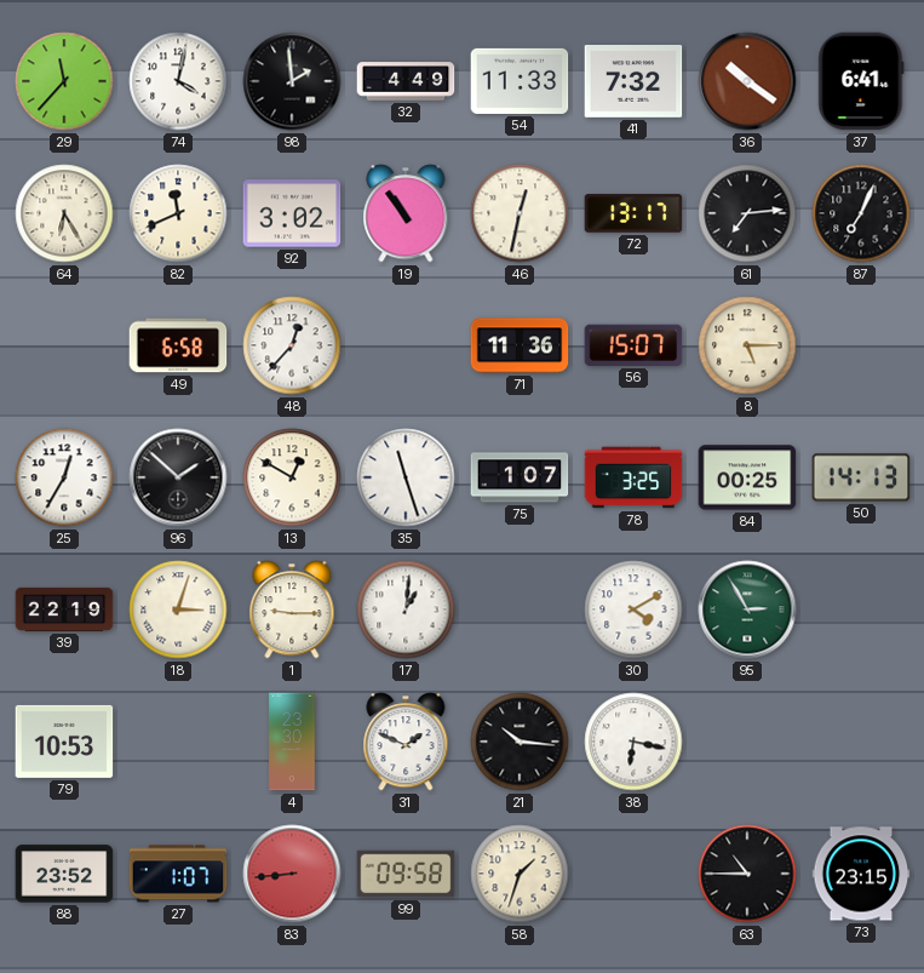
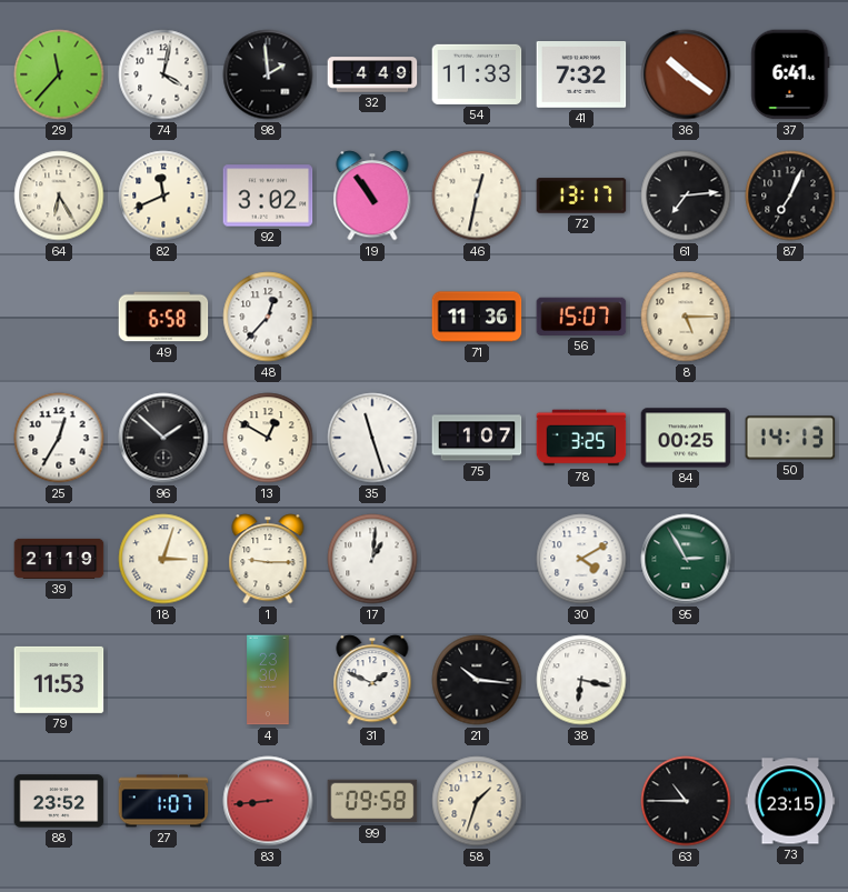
39: 22:19 -> 21:19
79: 10:53 -> 11:53
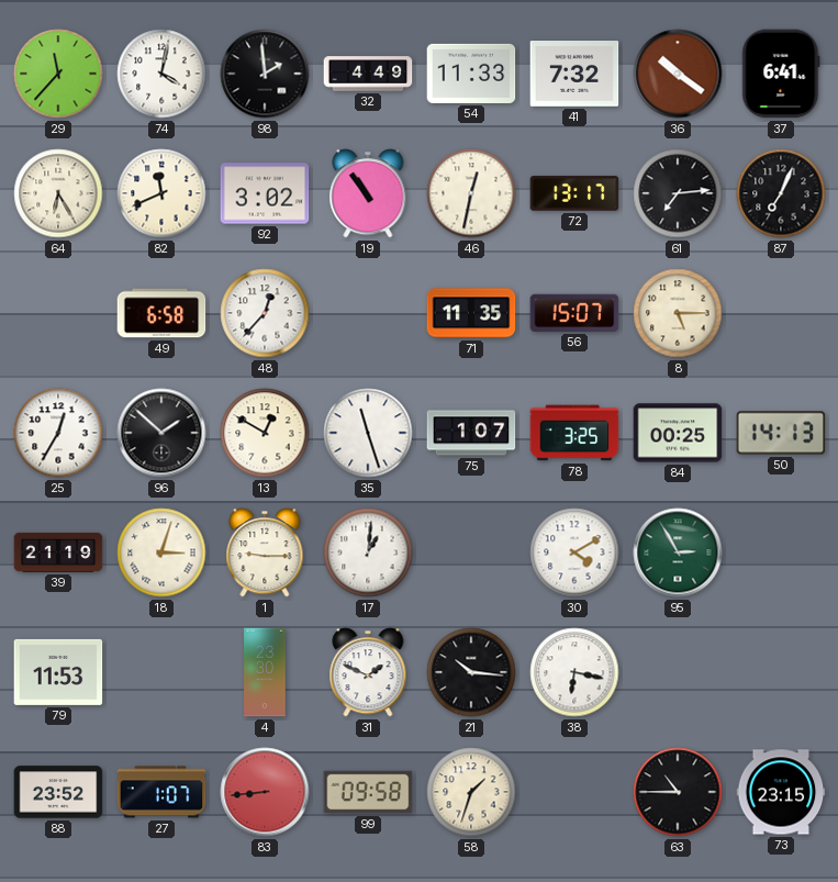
71: 11:36 -> 11:35
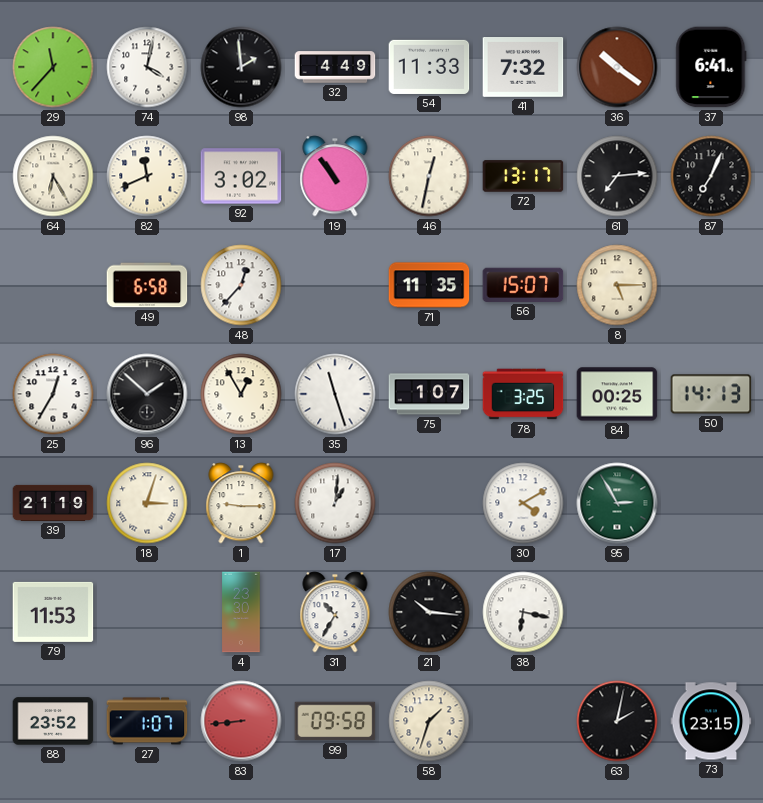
13: 12:50 -> 12:55
31: 1:49 -> 10:35
63: 10:45 -> 2:02
